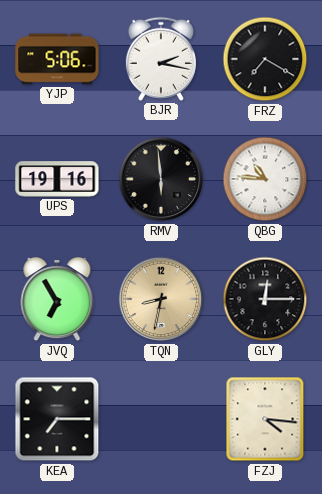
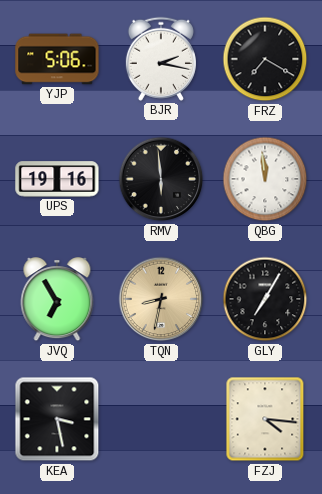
QBG: 10:46 -> 11:59
GLY: 12:15 -> 7:05
KEA: 7:15 -> 3:28
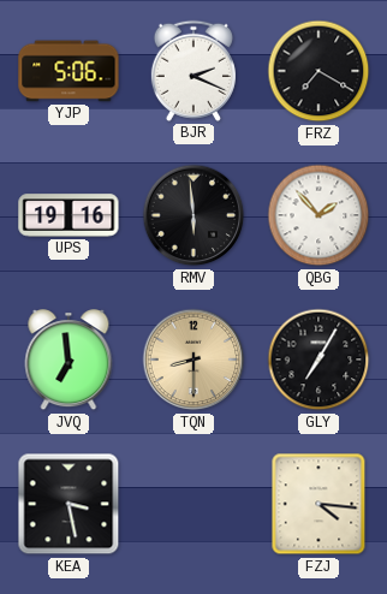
BJR: 2:17 -> 2:19
QBG: 11:59 -> 1:53
JVQ: 6:55 -> 6:59
TQN: 8:32 -> 8:30
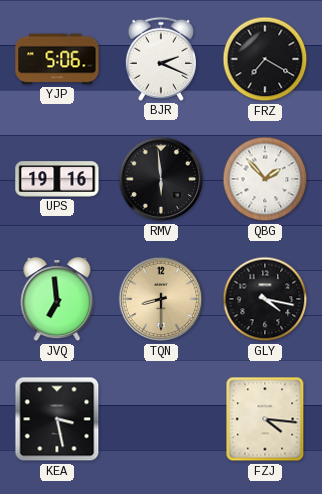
GLY: 7:05 -> 4:17
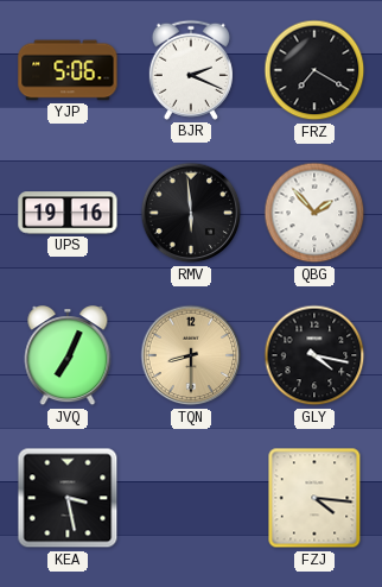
JVQ: 6:59 -> 7:04
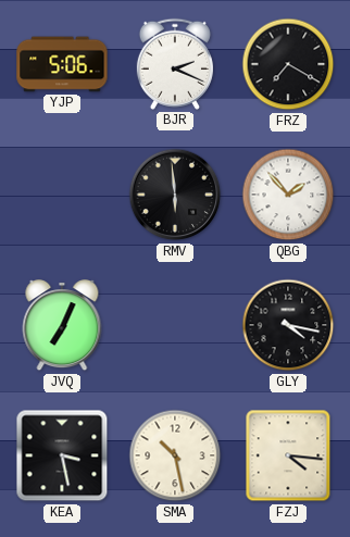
UPS: 19:16 -> none
TQN: 8:30 -> none
SMA: none -> 10:28
